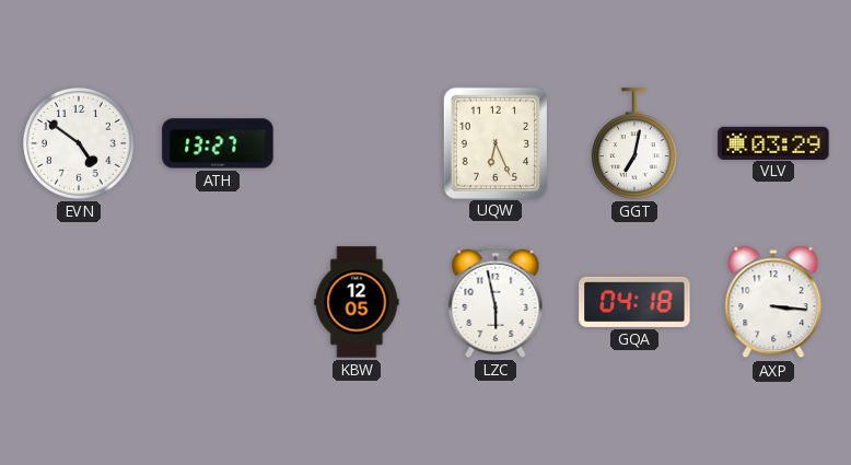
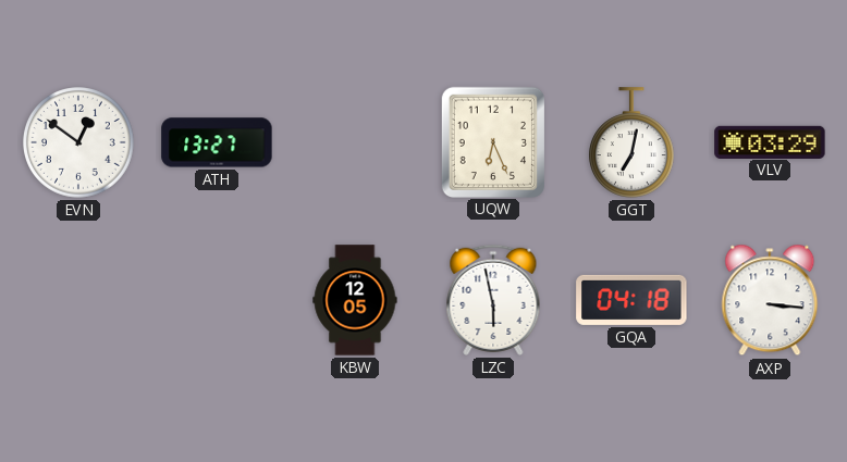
EVN: 4:51 -> 12:51
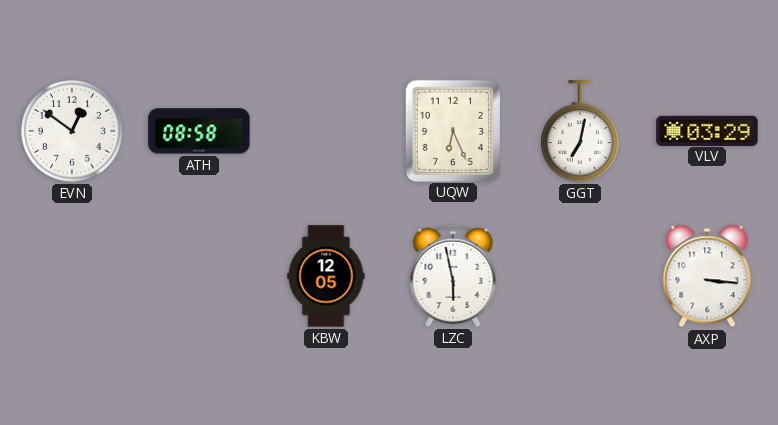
ATH: 13:27 -> 08:58
GQA: 04:18 -> none
